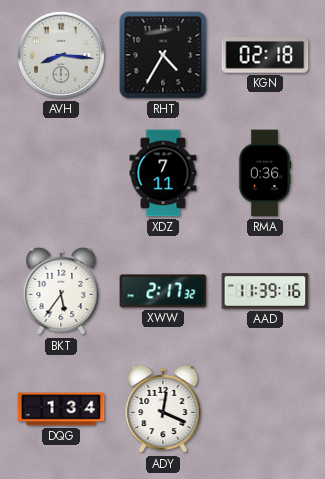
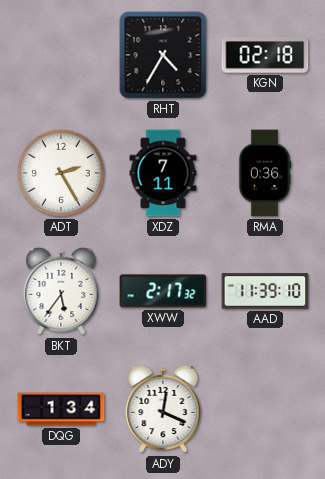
AVH: 8:16 -> none
ADT: none -> 2:25
AAD: 11:39:16 -> 11:39:10
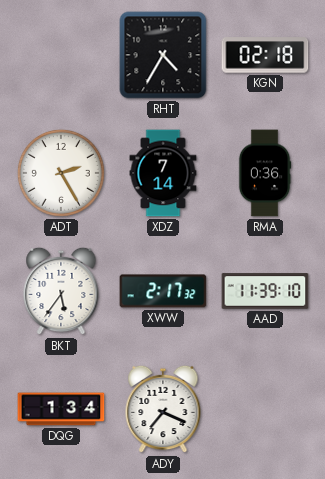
XDZ: 7:11 -> 7:14
ADY: 12:19 -> 7:19
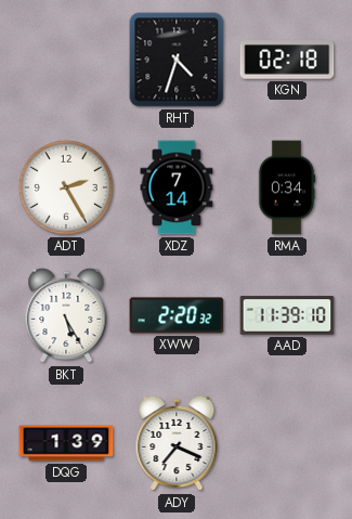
RHT: 4:35 -> 4:33
RMA: 0:36 -> 0:34
BKT: 5:36 -> 5:25
XWW: 2:17 -> 2:20
DQG: 1:34 -> 1:39
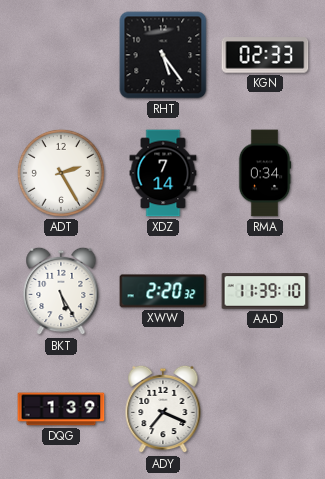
RHT: 4:33 -> 5:24
KGN: 02:18 -> 02:33
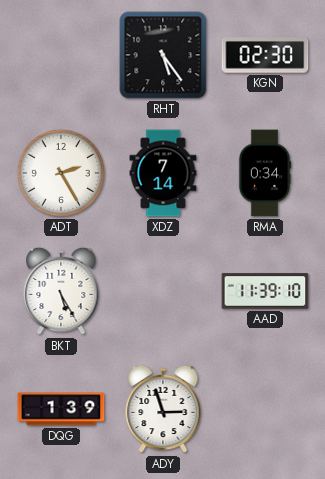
KGN: 02:33 -> 02:30
XWW: 2:20 -> none
ADY: 7:19 -> 2:57
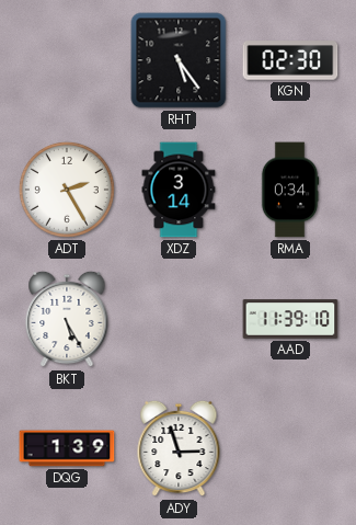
XDZ: 7:14 -> 3:14
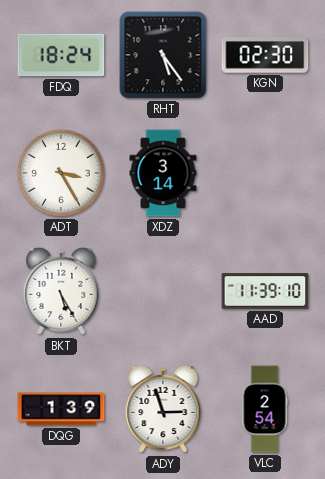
FDQ: none -> 18:24
ADT: 2:25 -> 3:25
RMA: 0:34 -> none
VLC: none -> 2:54
